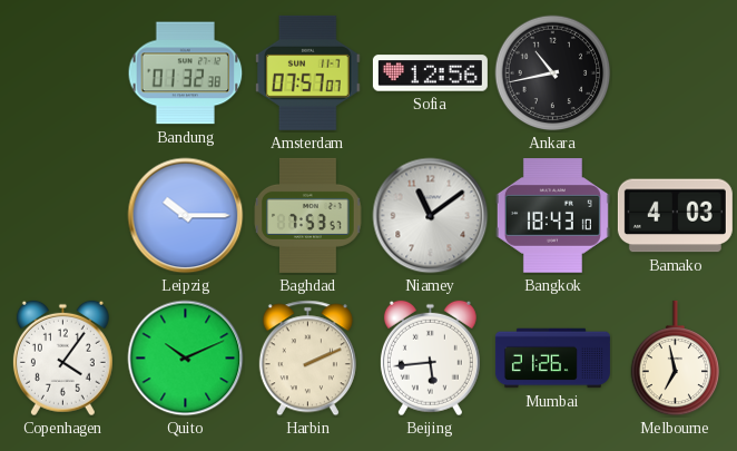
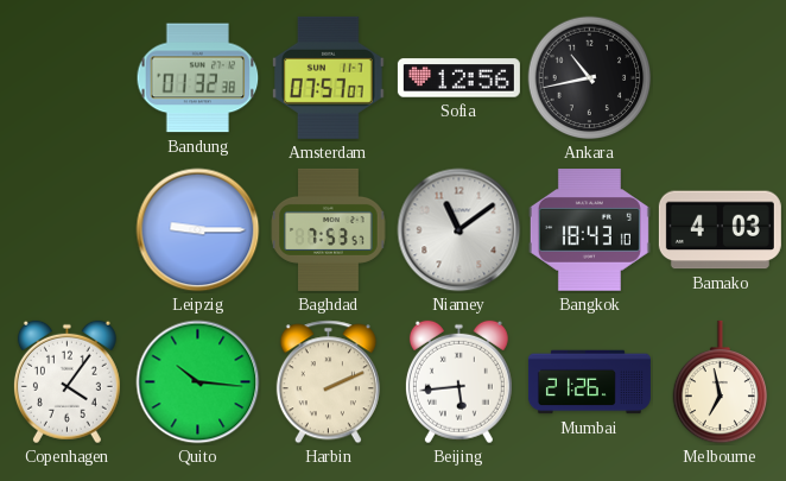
Leipzig: 10:15 -> 9:15
Quito: 10:11 -> 10:16
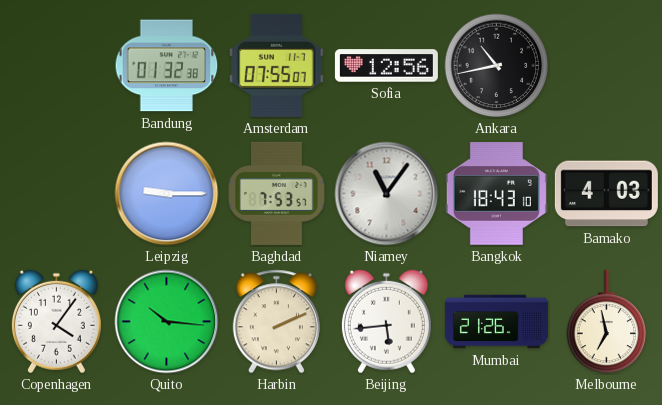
Amsterdam: 07:57 -> 07:55
Niamey: 11:09 -> 11:06
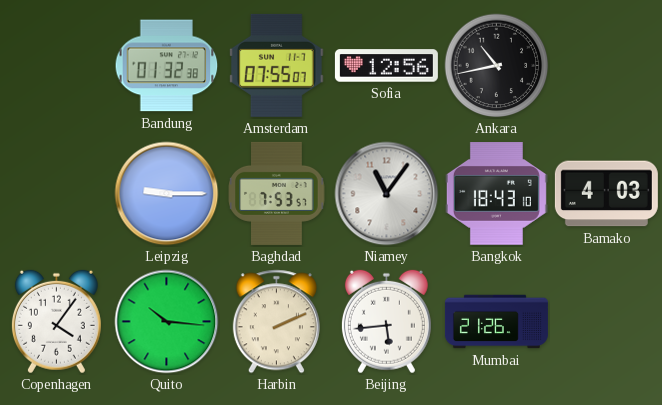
Melbourne: 6:58 -> none
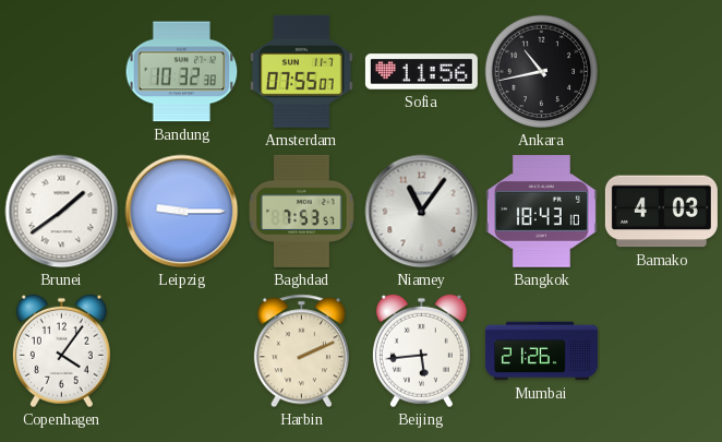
Bandung: 01:32 -> 10:32
Sofia: 12:56 -> 11:56
Brunei: none -> 1:39
Quito: 10:16 -> none
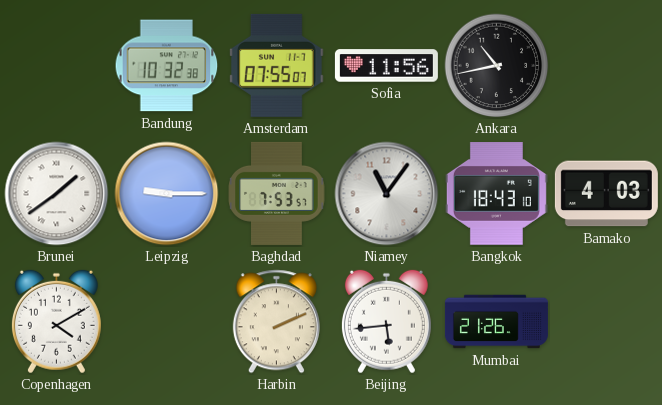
Copenhagen: 4:06 -> 4:10
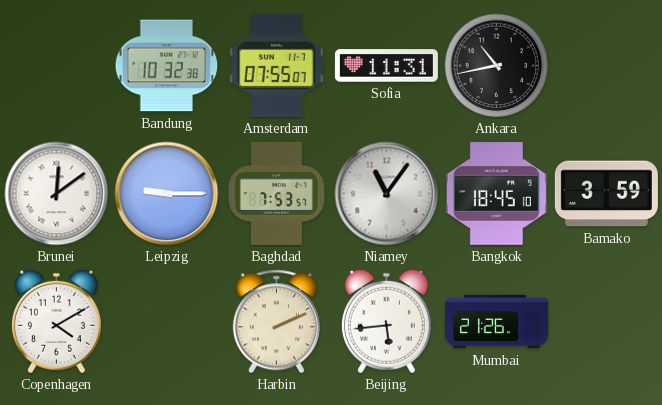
Sofia: 11:56 -> 11:31
Brunei: 1:39 -> 12:09
Bangkok: 18:43 -> 18:45
Bamako: 4:03 -> 3:59
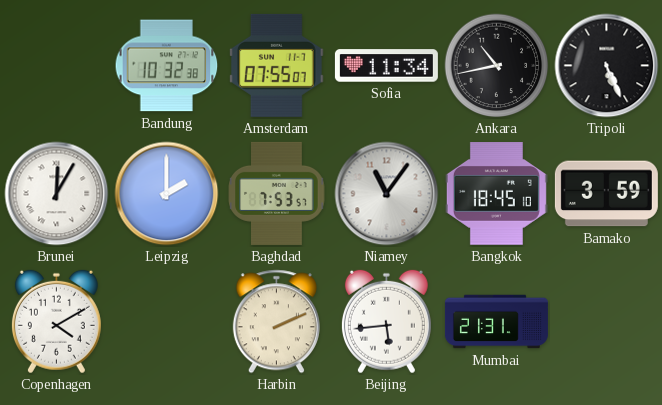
Sofia: 11:31 -> 11:34
Tripoli: none -> 5:26
Brunei: 12:09 -> 12:05
Leipzig: 9:15 -> 2:00
Mumbai: 21:26 -> 21:31
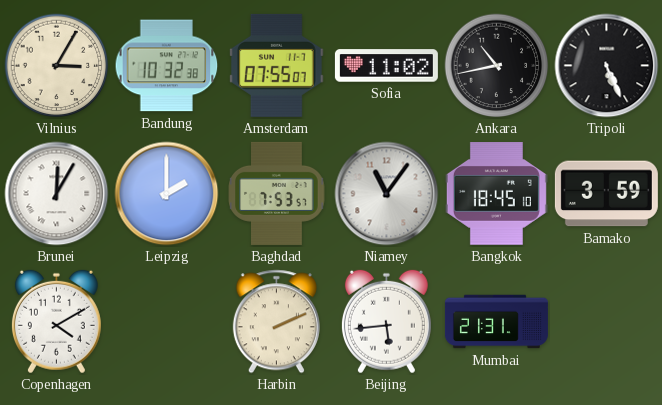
Vilnius: none -> 3:05
Sofia: 11:34 -> 11:02
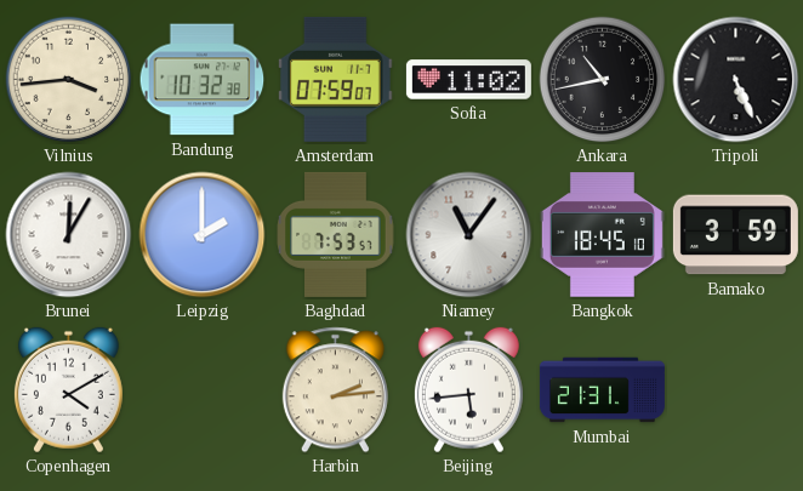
Vilnius: 3:05 -> 3:44
Amsterdam: 07:55 -> 07:59
Harbin: 2:11 -> 2:14
